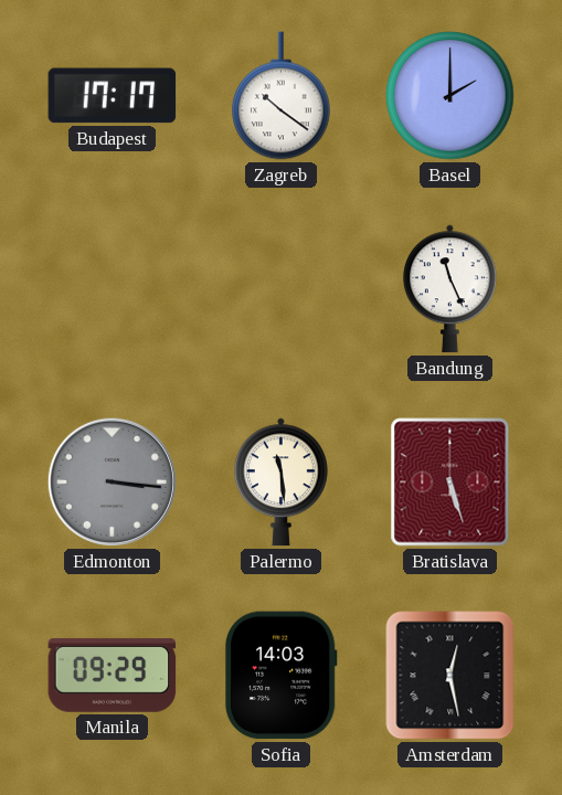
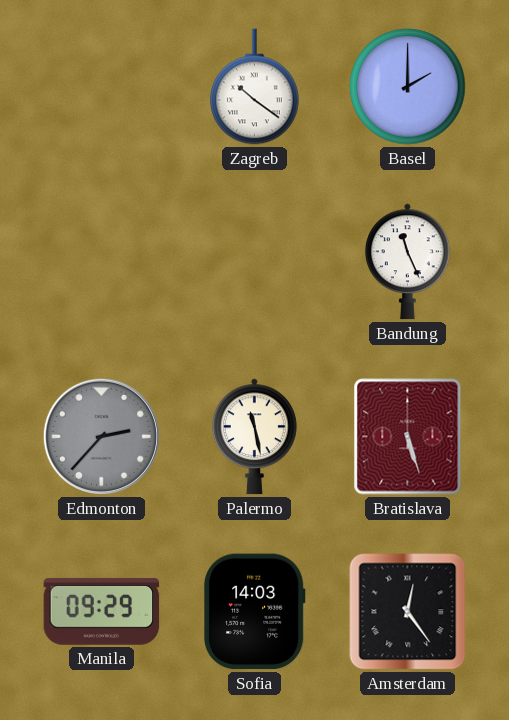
Budapest: 17:17 -> none
Edmonton: 3:16 -> 2:37
Palermo: 11:29 -> 11:28
Amsterdam: 12:28 -> 12:24
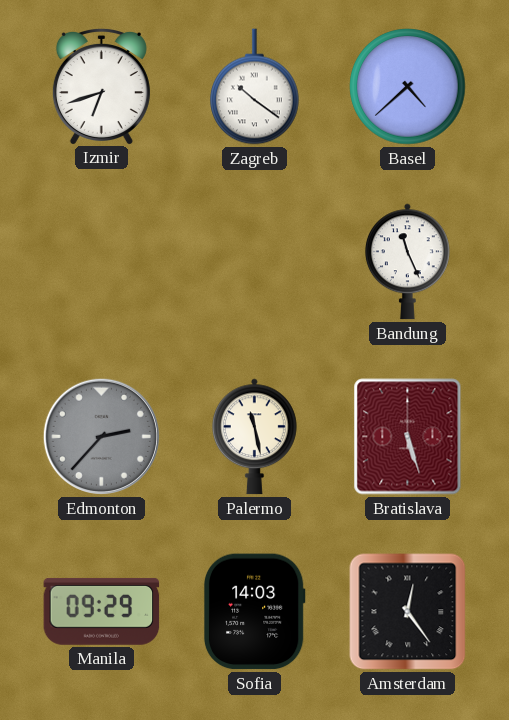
Izmir: none -> 6:42
Basel: 2:00 -> 4:38
